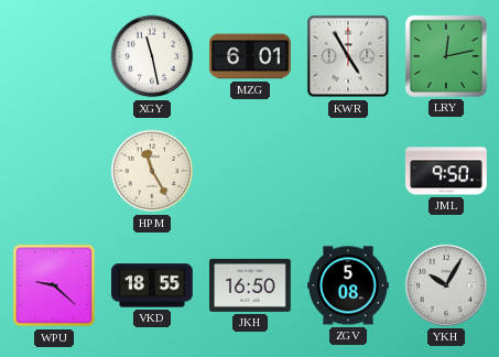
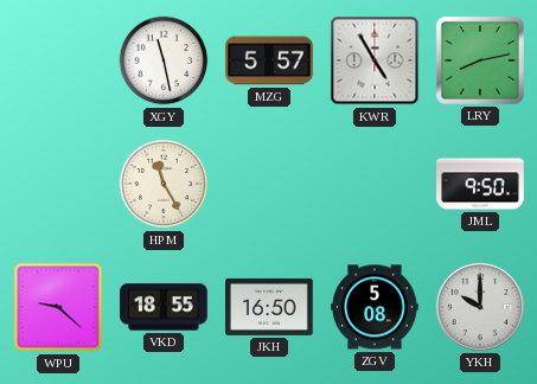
MZG: 6:01 -> 5:57
LRY: 12:13 -> 8:13
YKH: 10:05 -> 10:00
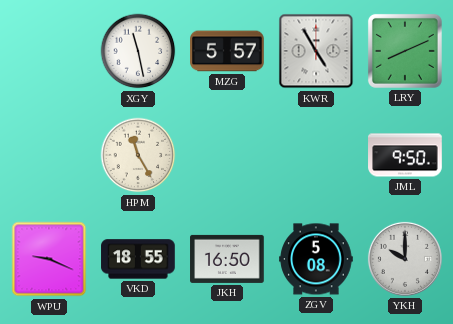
LRY: 8:13 -> 8:11
WPU: 9:22 -> 9:19
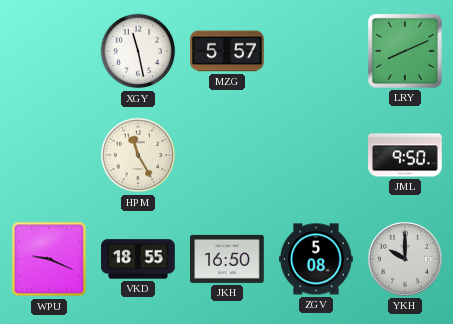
KWR: 4:55 -> none
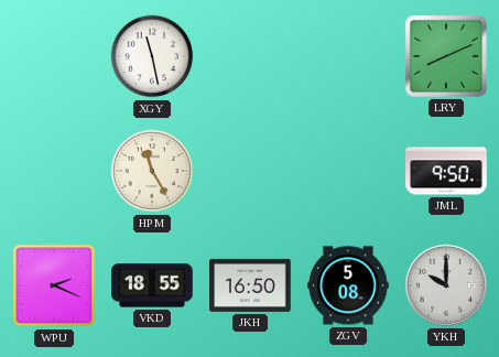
MZG: 5:57 -> none
WPU: 9:19 -> 2:19
